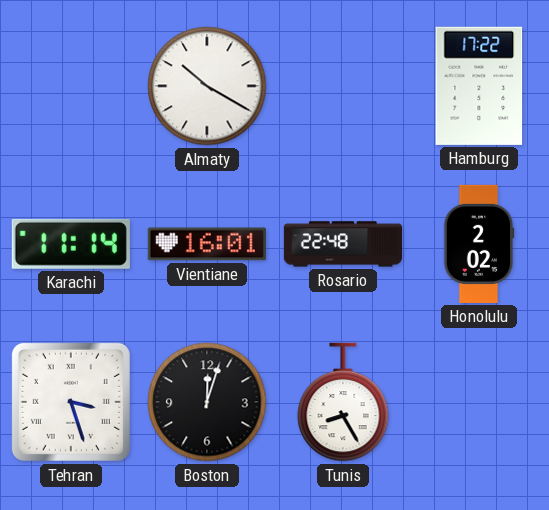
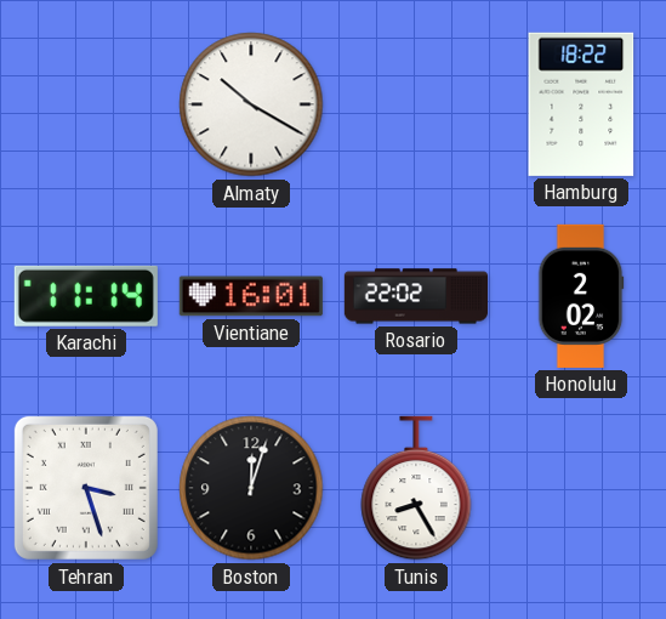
Hamburg: 17:22 -> 18:22
Rosario: 22:48 -> 22:02
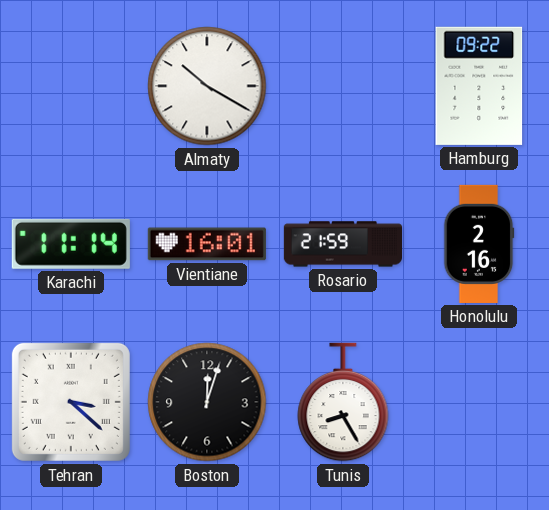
Hamburg: 18:22 -> 09:22
Rosario: 22:02 -> 21:59
Honolulu: 2:02 -> 2:16
Tehran: 3:27 -> 3:22
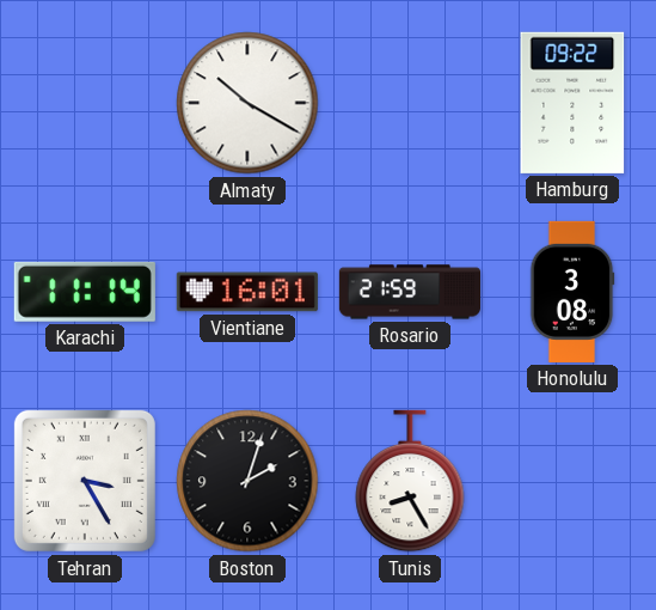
Honolulu: 2:16 -> 3:08
Tehran: 3:22 -> 3:25
Boston: 12:03 -> 2:03
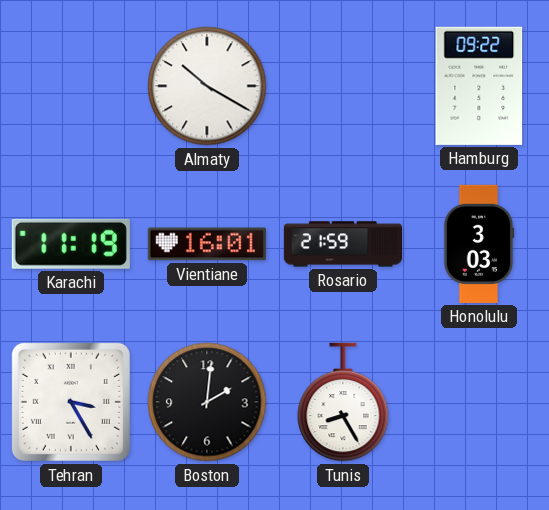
Karachi: 11:14 -> 11:19
Honolulu: 3:08 -> 3:03
Boston: 2:03 -> 2:01
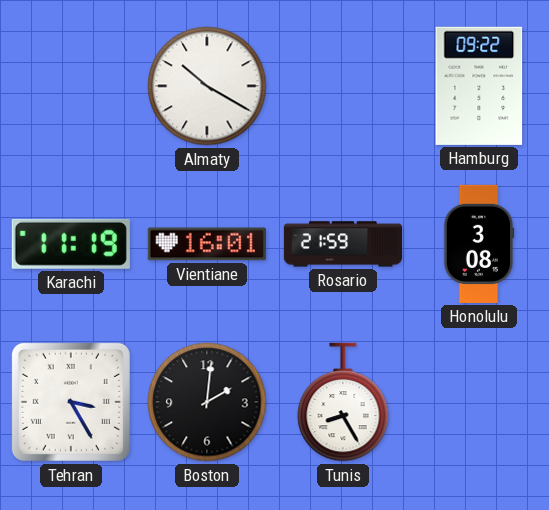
Honolulu: 3:03 -> 3:08
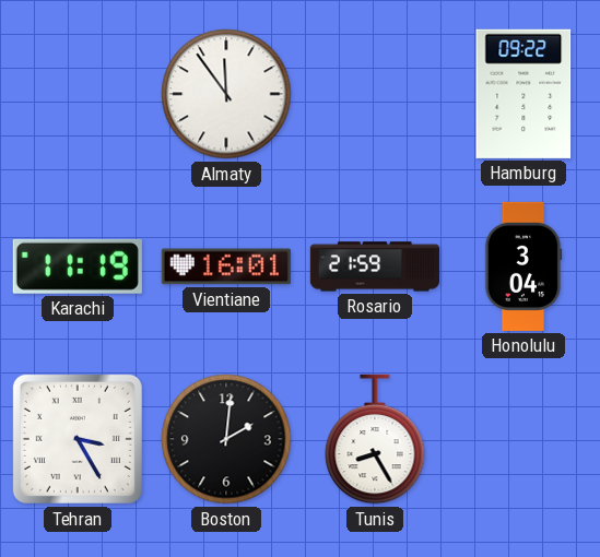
Almaty: 10:20 -> 11:54
Honolulu: 3:08 -> 3:04
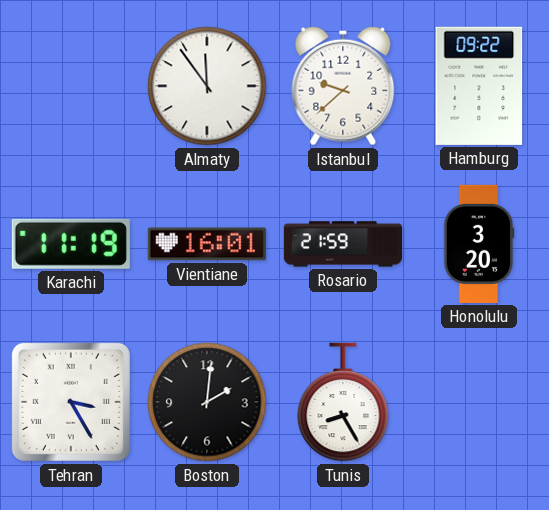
Istanbul: none -> 9:38
Honolulu: 3:04 -> 3:20
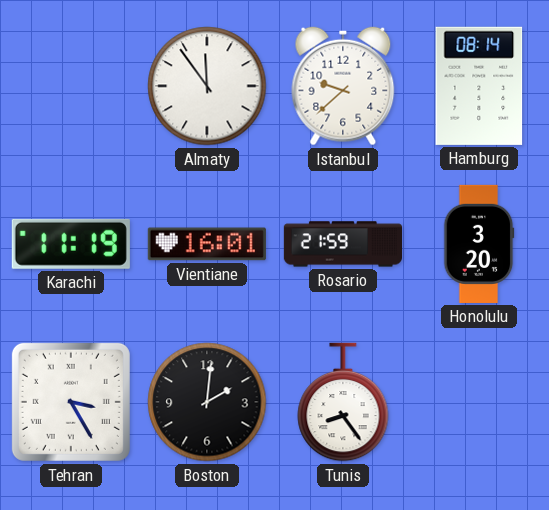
Hamburg: 09:22 -> 08:14
Tunis: 8:25 -> 8:24
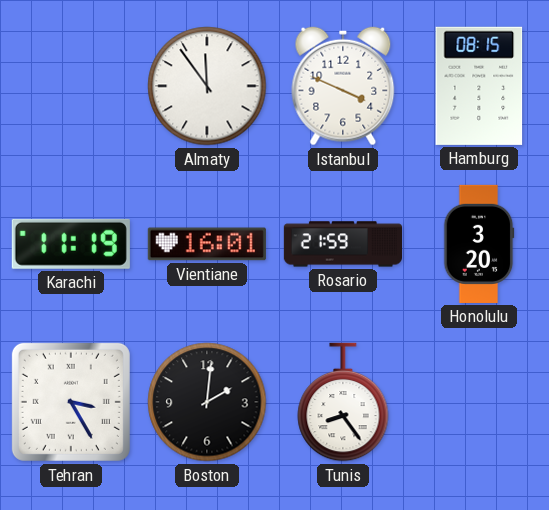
Istanbul: 9:38 -> 3:49
Hamburg: 08:14 -> 08:15
